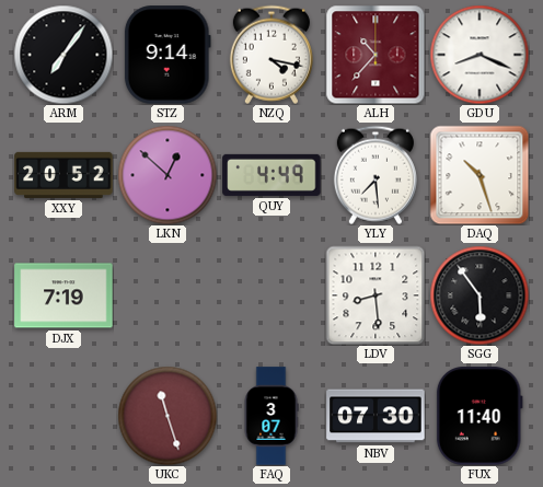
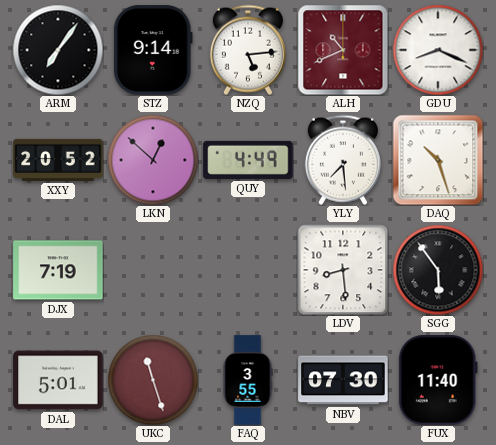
NZQ: 4:17 -> 5:14
ALH: 10:37 -> 10:41
DAL: none -> 5:01
FAQ: 3:07 -> 3:55
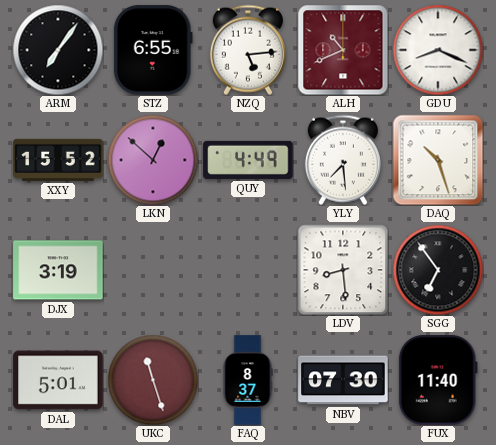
STZ: 9:14 -> 6:55
XXY: 20:52 -> 15:52
DJX: 7:19 -> 3:19
SGG: 5:54 -> 6:54
FAQ: 3:55 -> 8:37
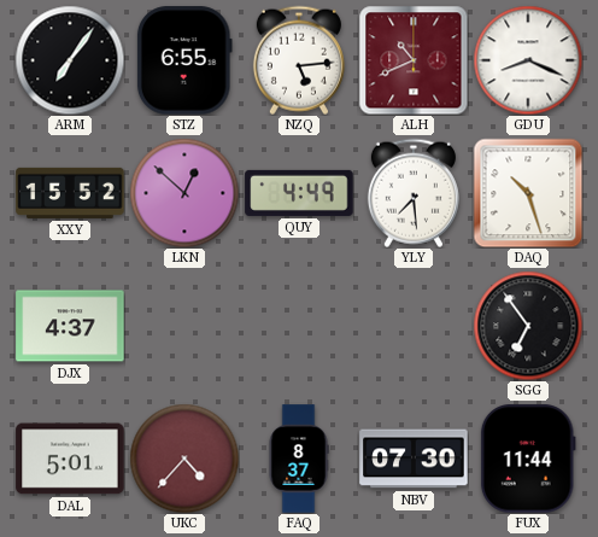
DJX: 3:19 -> 4:37
LDV: 8:29 -> none
UKC: 11:27 -> 4:37
FUX: 11:40 -> 11:44
